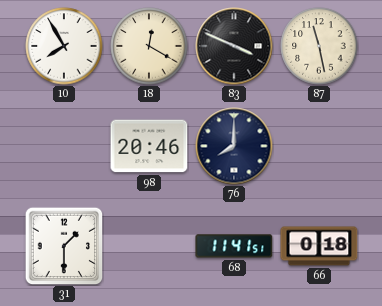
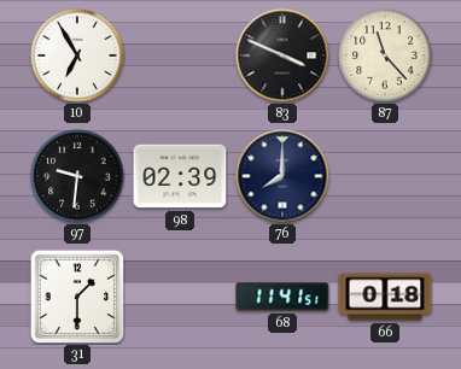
10: 7:55 -> 6:55
18: 12:20 -> none
87: 11:28 -> 11:23
97: none -> 9:31
98: 20:46 -> 02:39
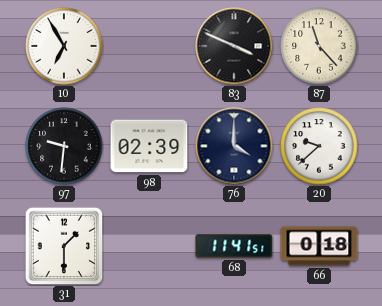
76: 8:00 -> 4:00
20: none -> 9:38
